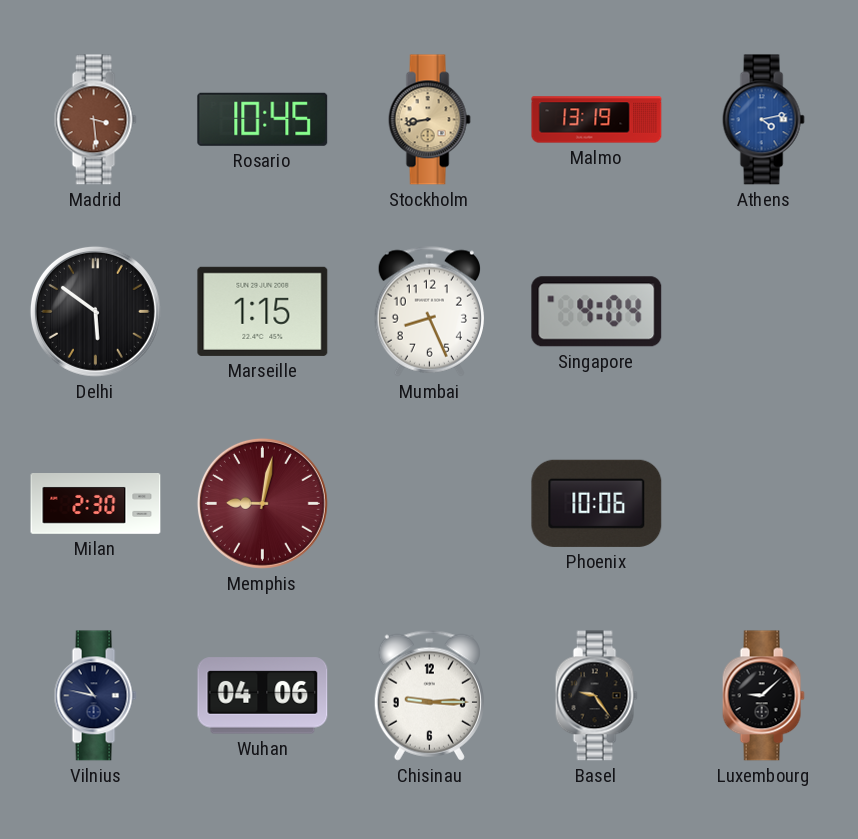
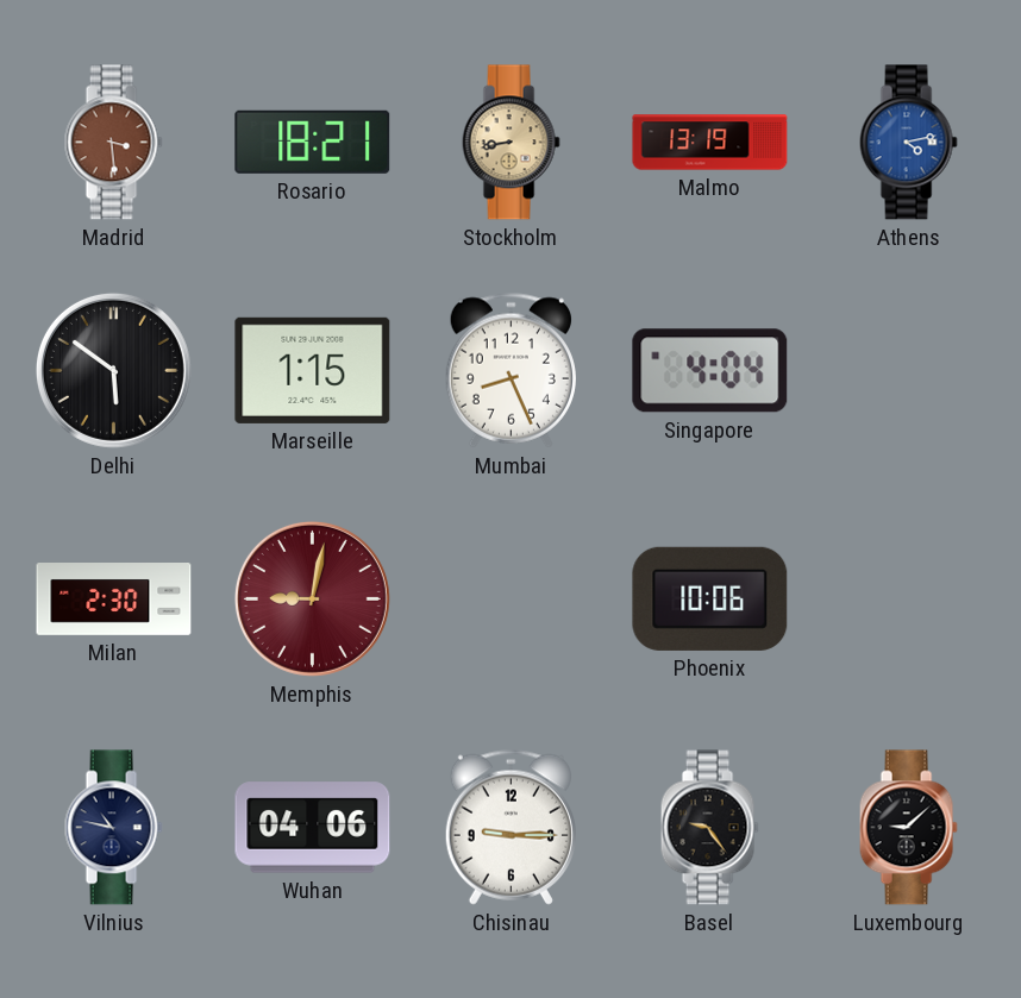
Rosario: 10:45 -> 18:21
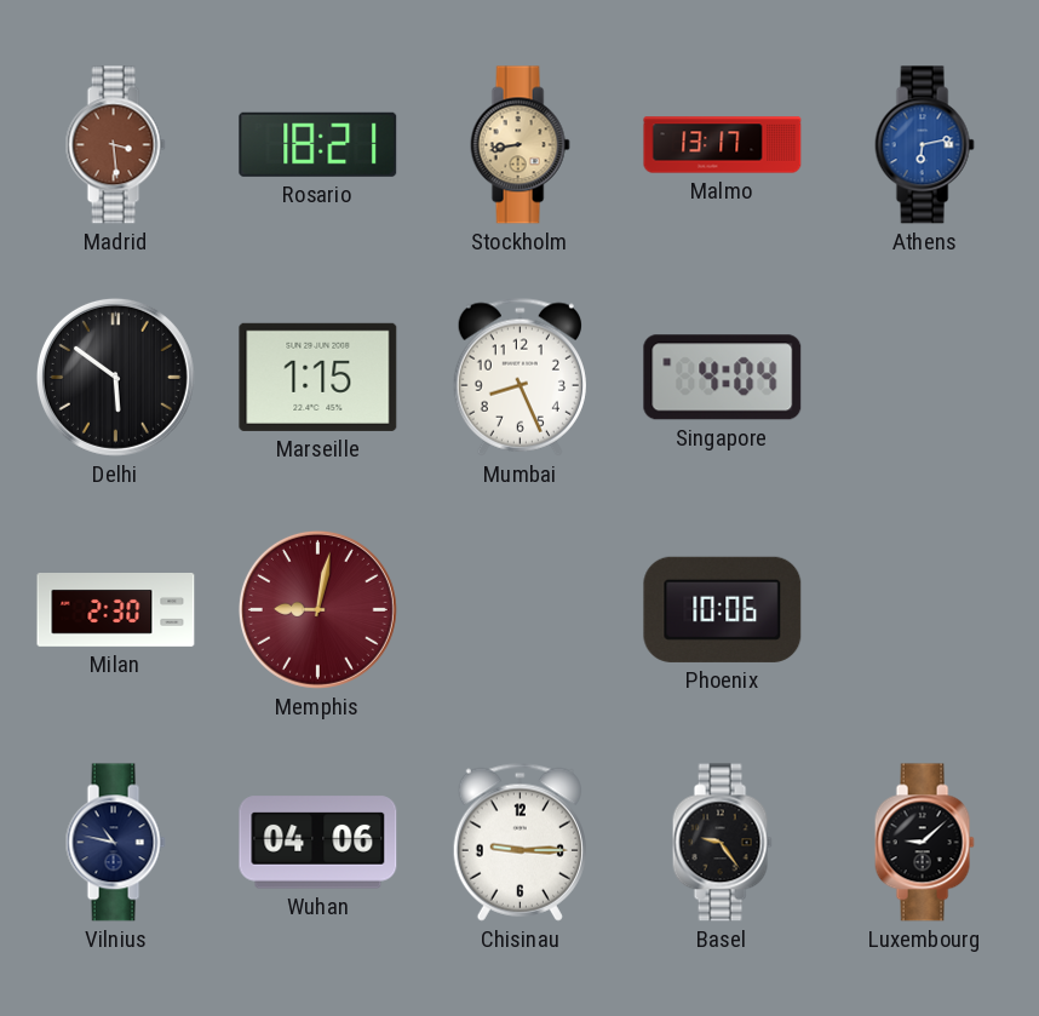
Malmo: 13:19 -> 13:17
Athens: 4:13 -> 6:13
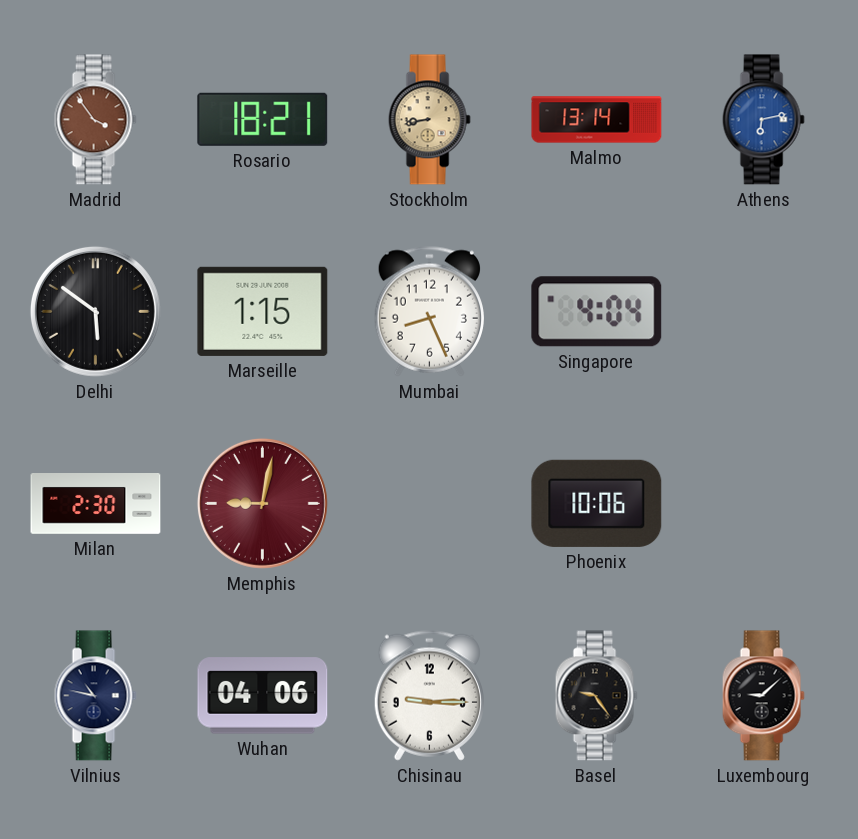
Madrid: 3:29 -> 3:54
Malmo: 13:17 -> 13:14
